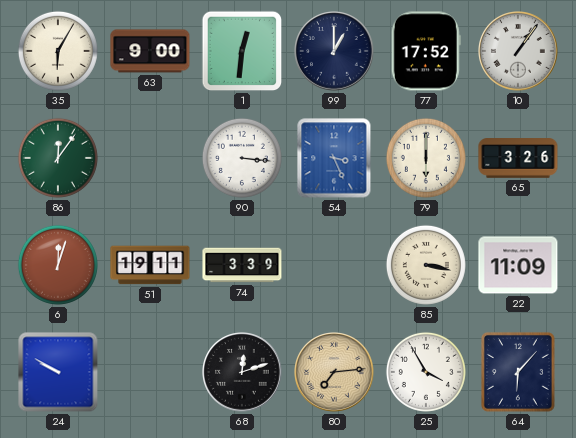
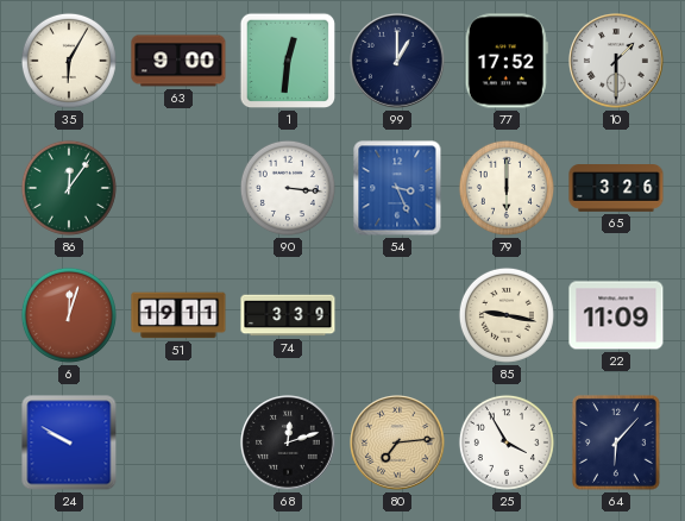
10: 1:06 -> 1:30
85: 3:17 -> 9:17
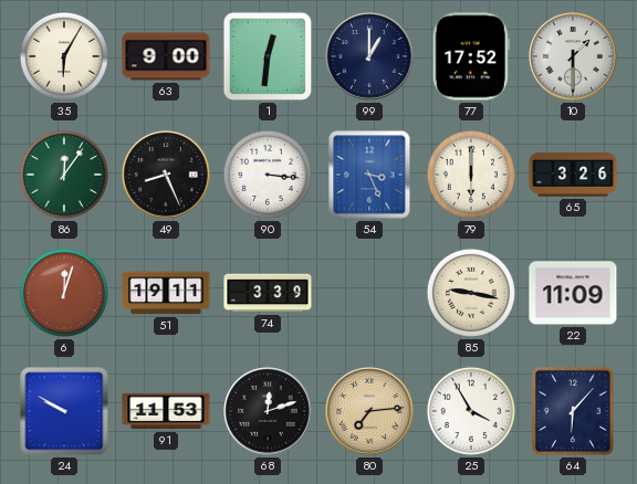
49: none -> 8:26
91: none -> 11:53
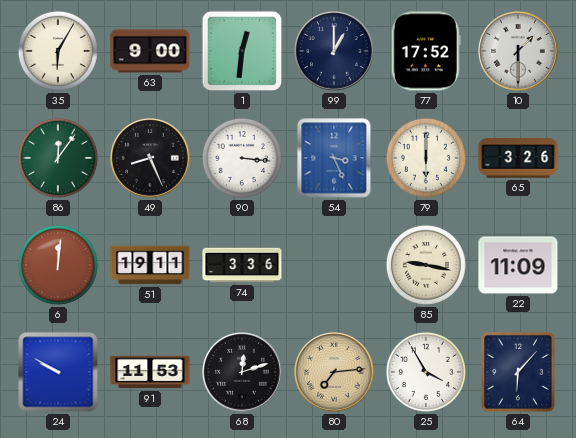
6: 12:03 -> 12:01
74: 3:39 -> 3:36
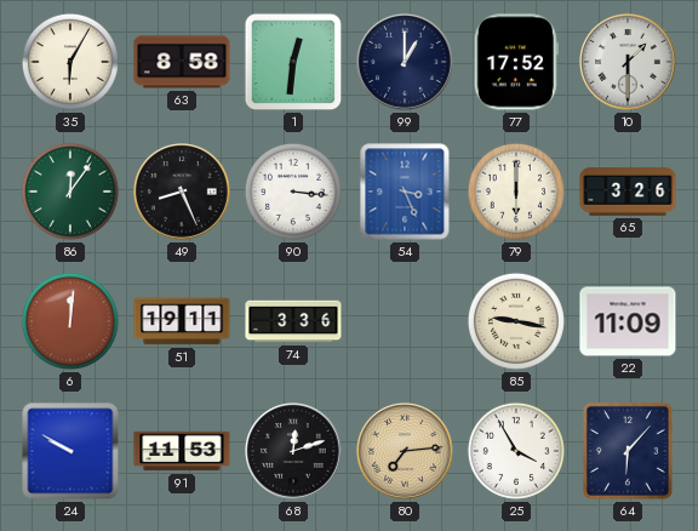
63: 9:00 -> 8:58
